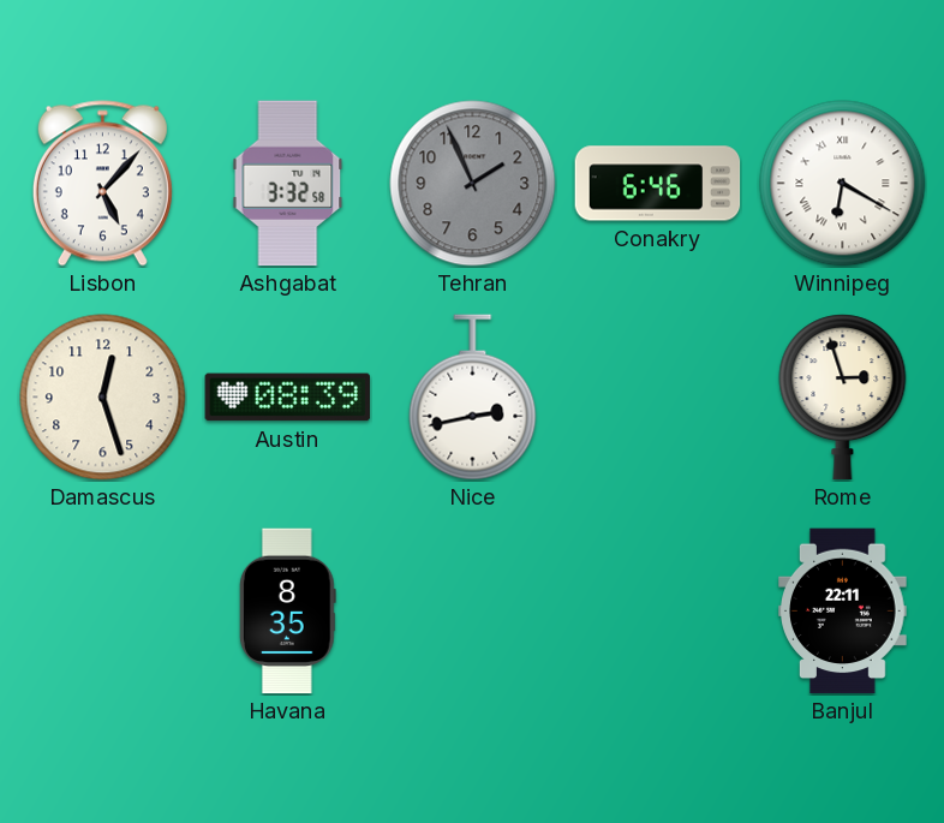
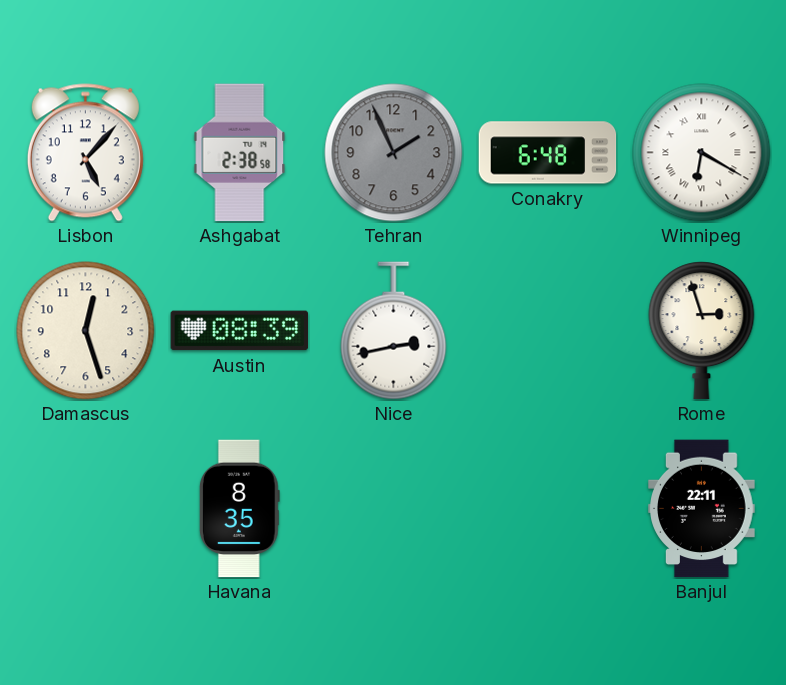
Ashgabat: 3:32 -> 2:38
Conakry: 6:46 -> 6:48
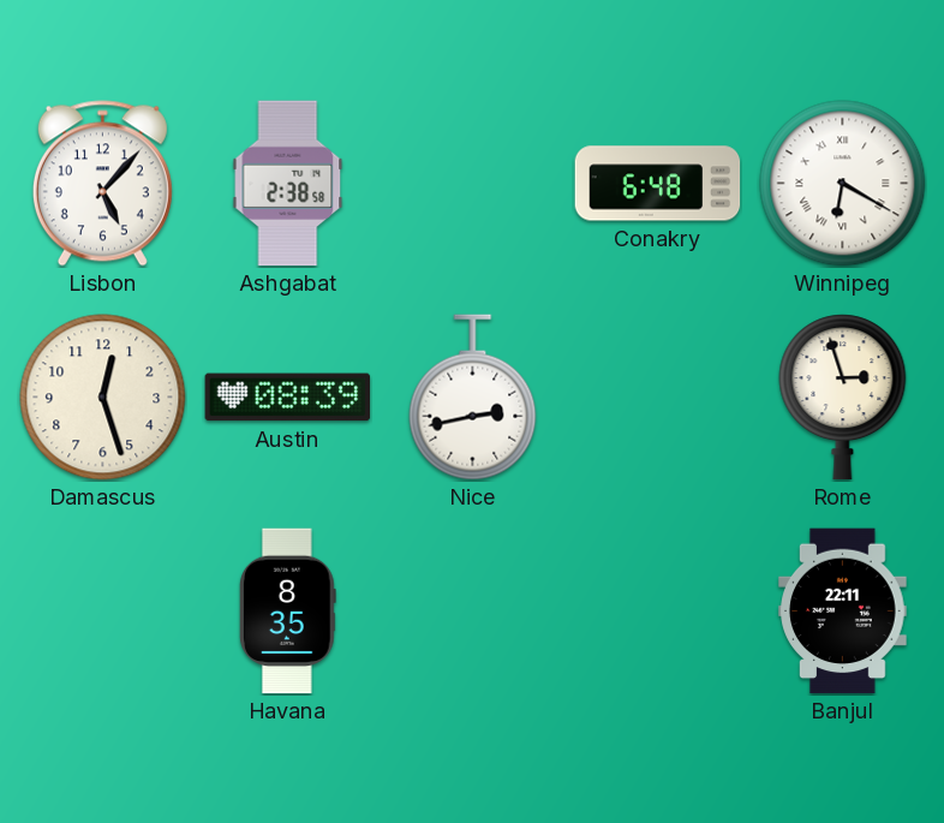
Tehran: 1:56 -> none
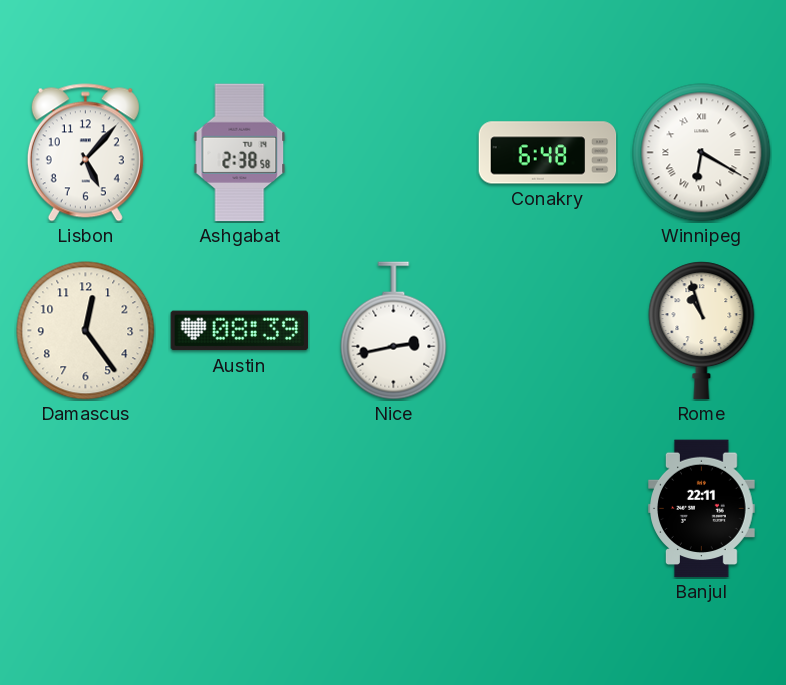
Damascus: 12:27 -> 12:24
Rome: 2:57 -> 10:57
Havana: 8:35 -> none
